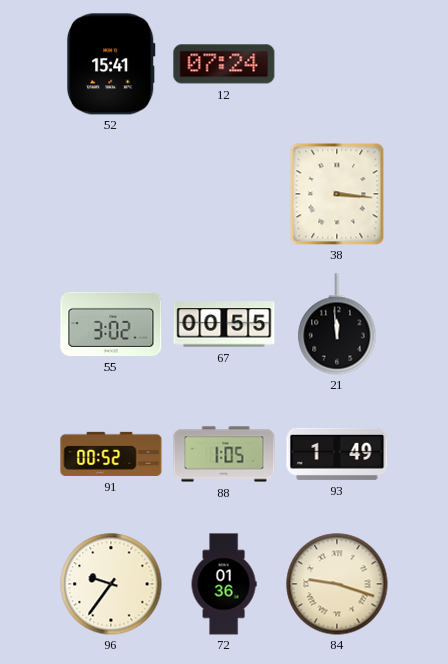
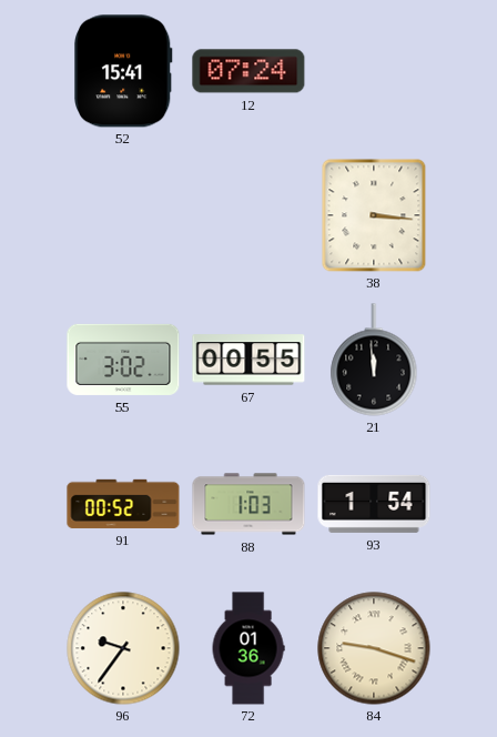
88: 1:05 -> 1:03
93: 1:49 -> 1:54
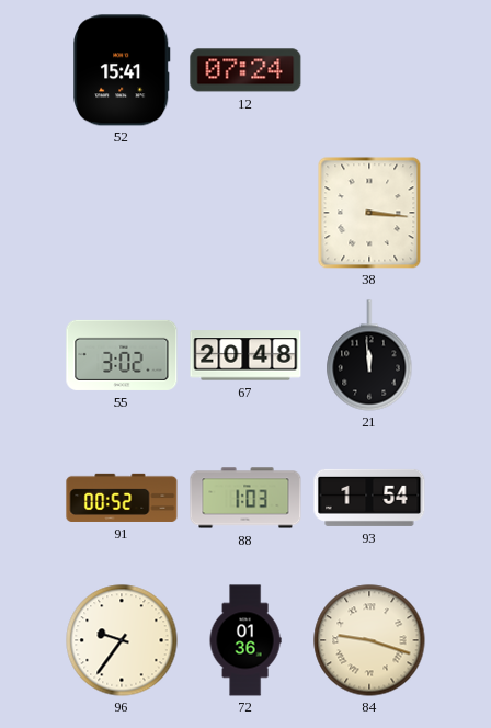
67: 00:55 -> 20:48
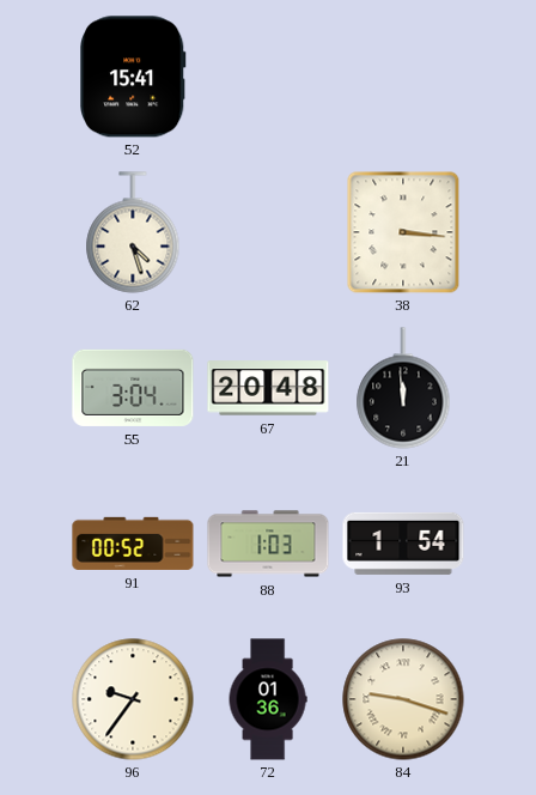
12: 07:24 -> none
62: none -> 4:27
55: 3:02 -> 3:04
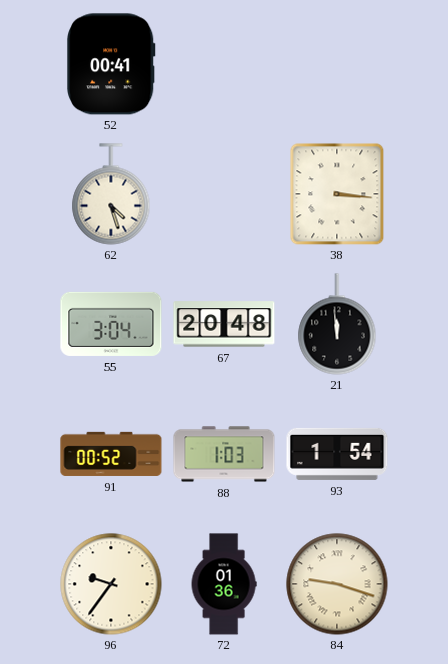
52: 15:41 -> 00:41
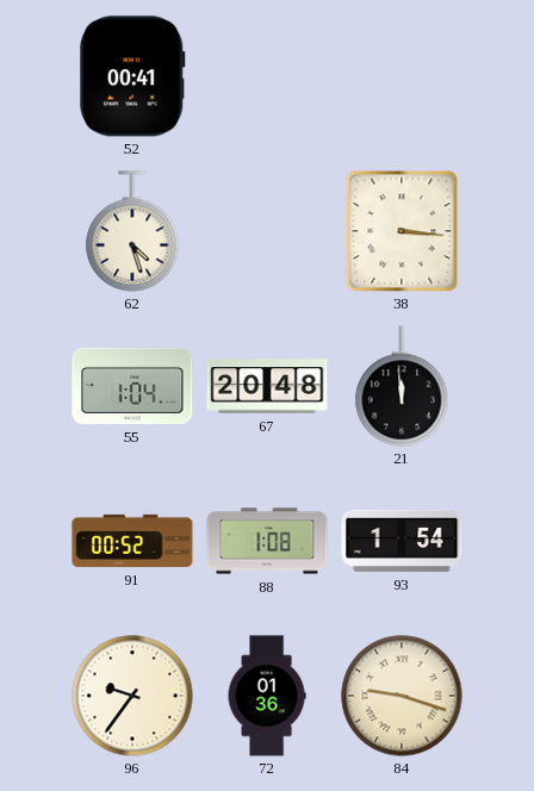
55: 3:04 -> 1:04
88: 1:03 -> 1:08
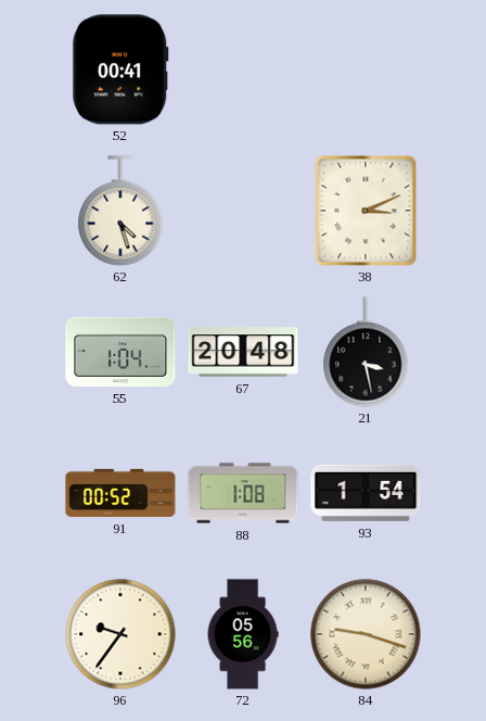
38: 3:16 -> 3:11
21: 11:59 -> 3:28
72: 01:36 -> 05:56
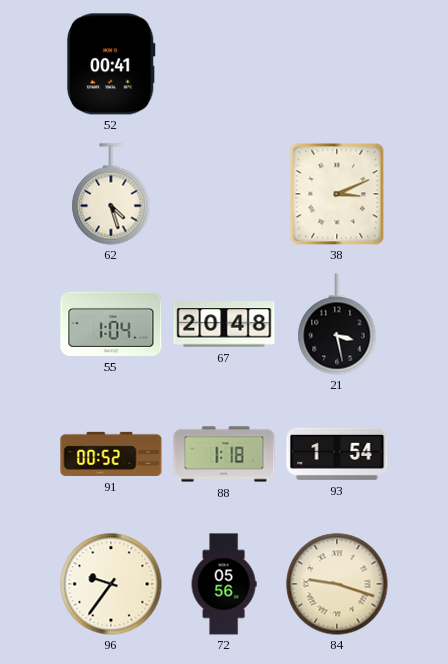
88: 1:08 -> 1:18
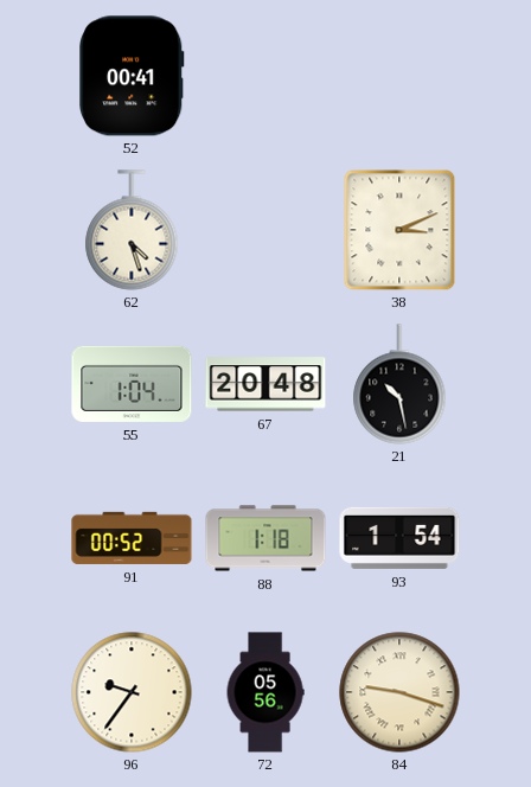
21: 3:28 -> 10:28
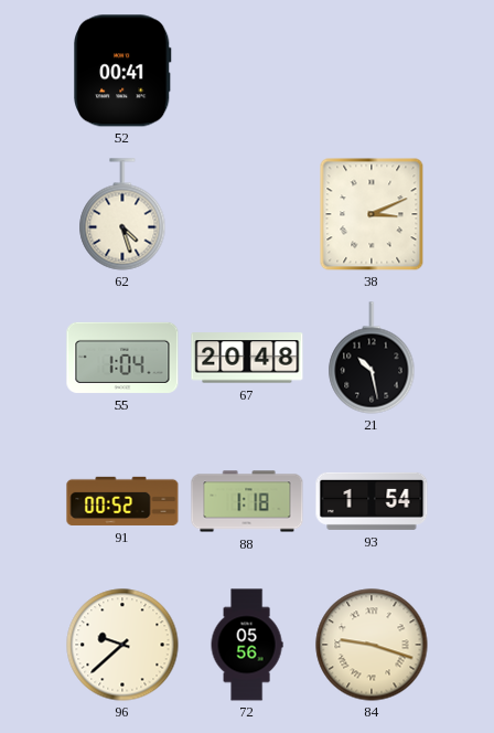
96: 9:36 -> 9:38
